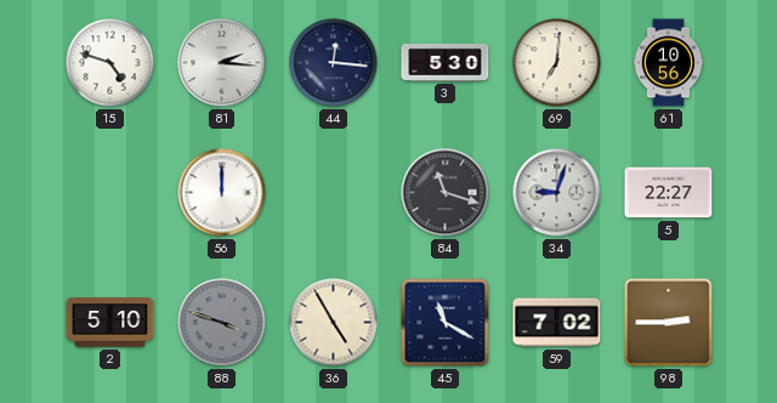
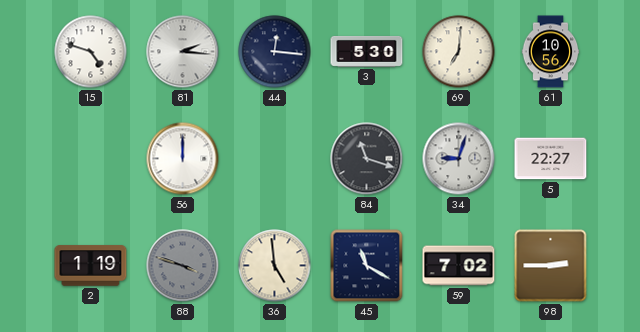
2: 5:10 -> 1:19
36: 4:55 -> 4:59
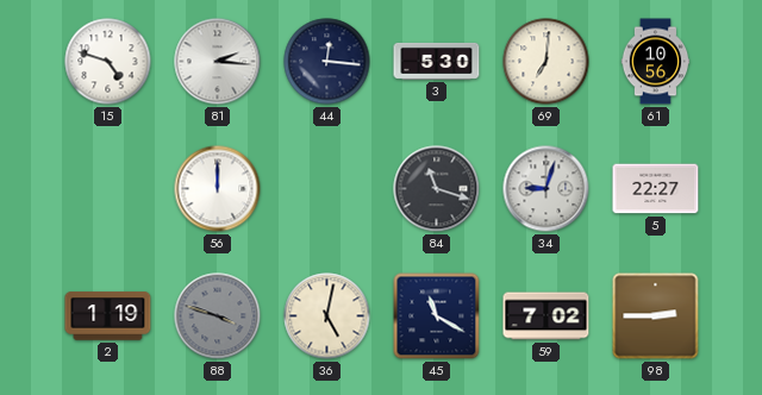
36: 4:59 -> 5:02
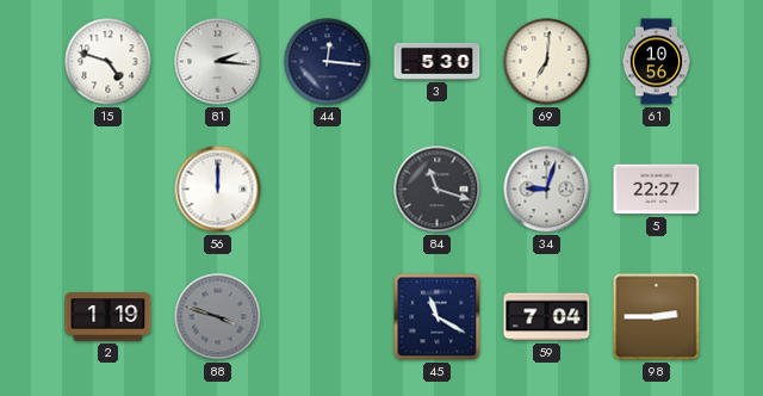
36: 5:02 -> none
59: 7:02 -> 7:04
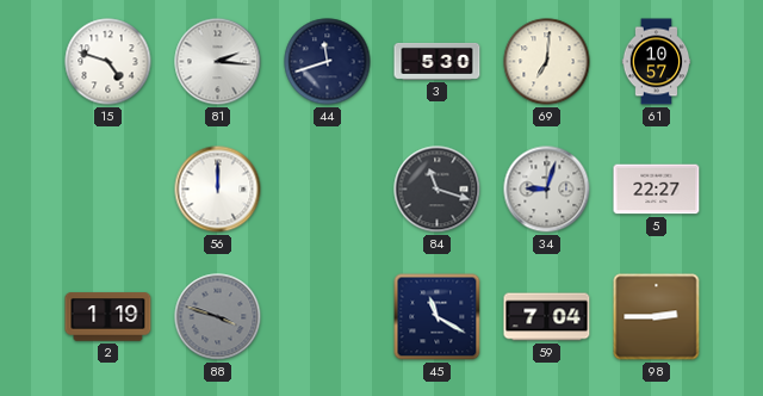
44: 12:16 -> 11:42
61: 10:56 -> 10:57
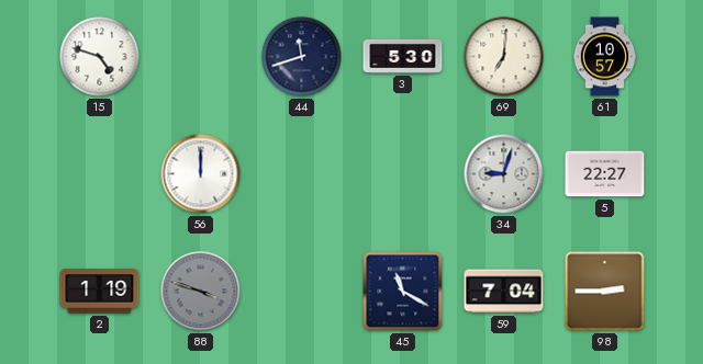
81: 2:16 -> none
84: 11:18 -> none
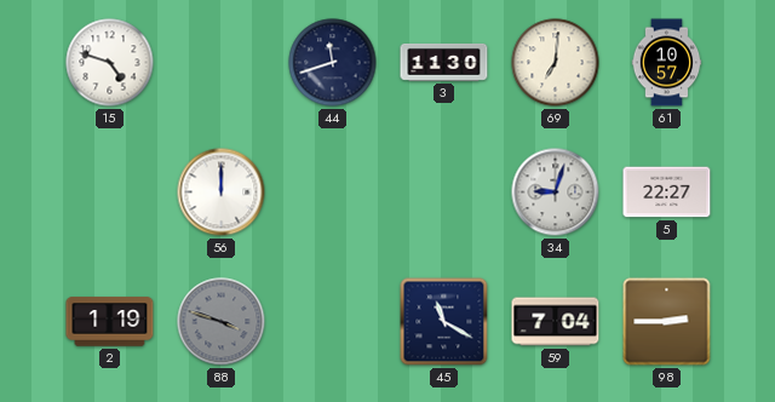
3: 5:30 -> 11:30
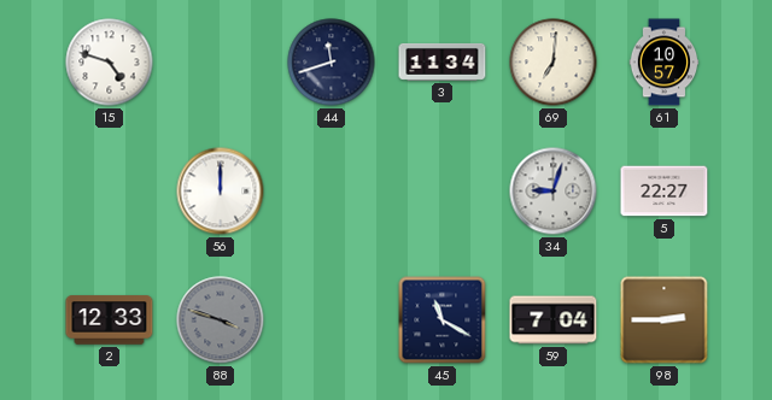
3: 11:30 -> 11:34
2: 1:19 -> 12:33
